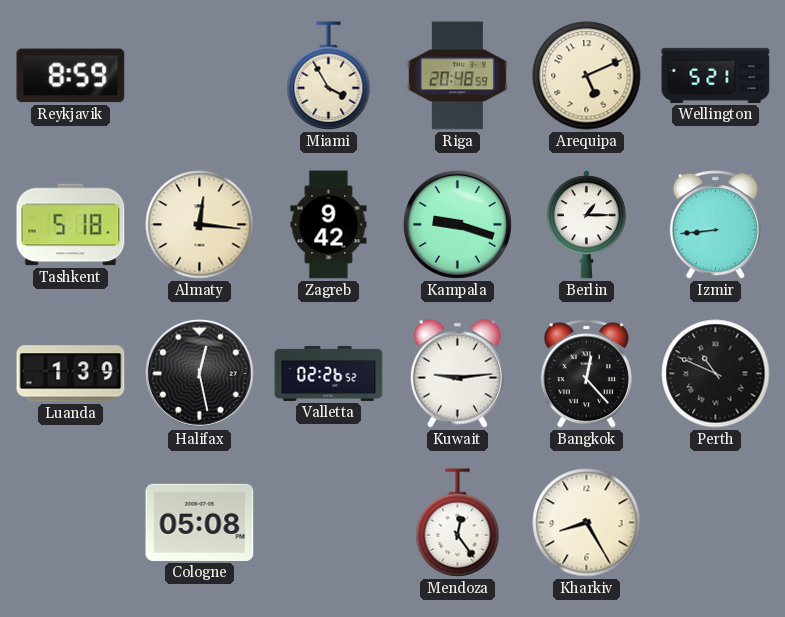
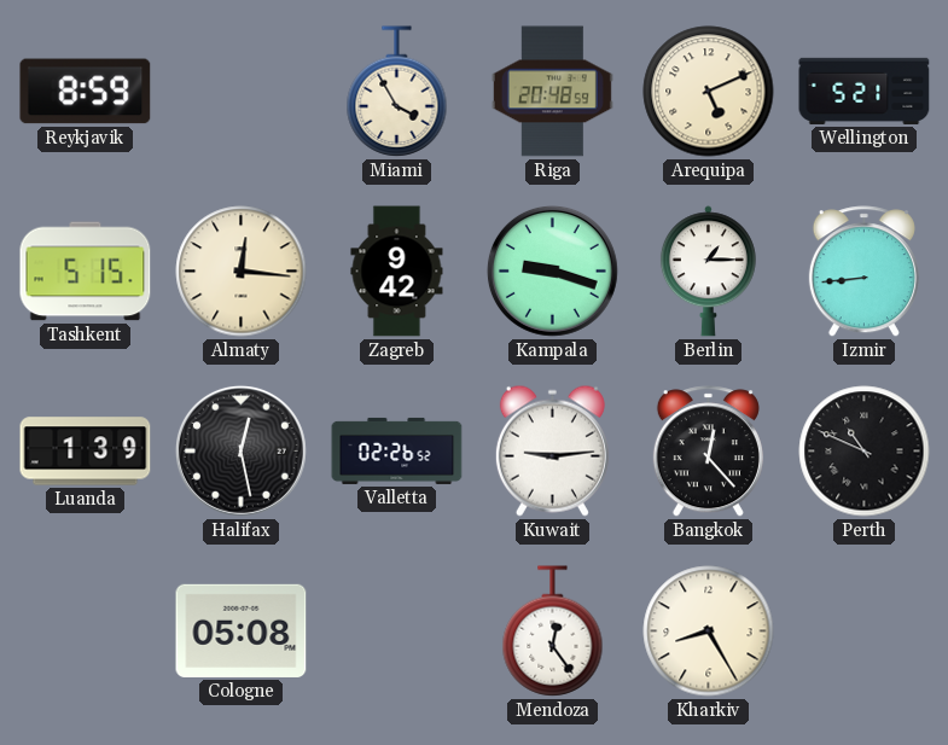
Tashkent: 5:18 -> 5:15
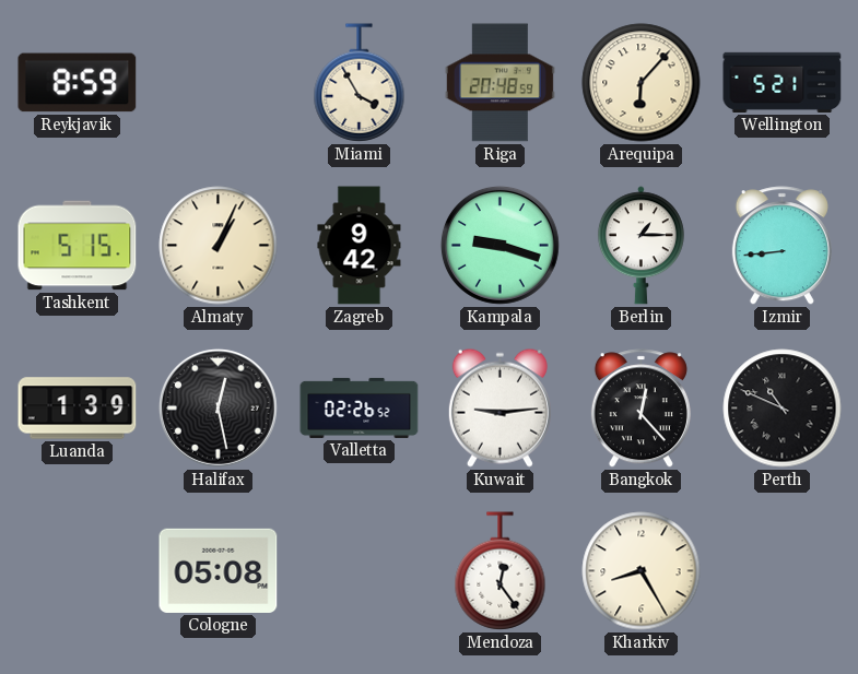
Arequipa: 5:11 -> 6:07
Almaty: 12:16 -> 1:04
